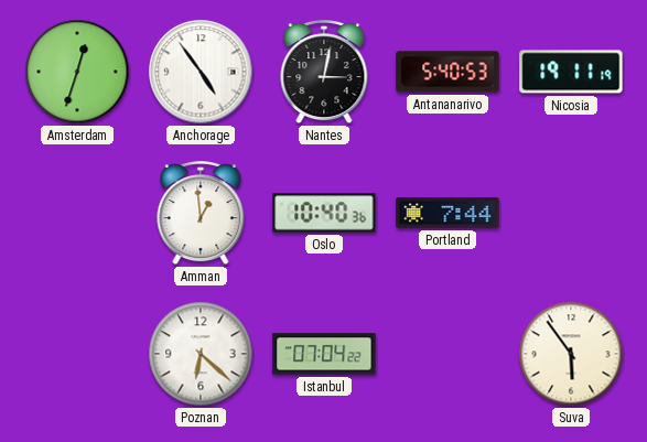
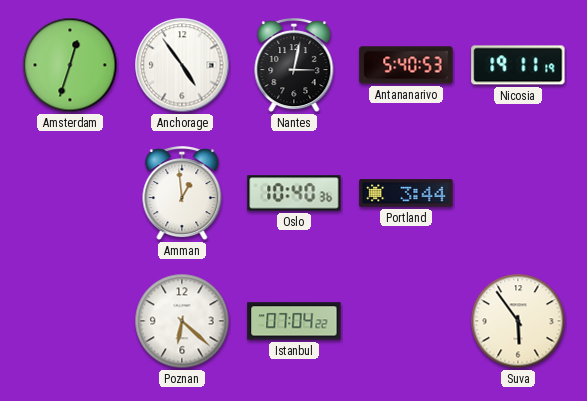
Portland: 7:44 -> 3:44
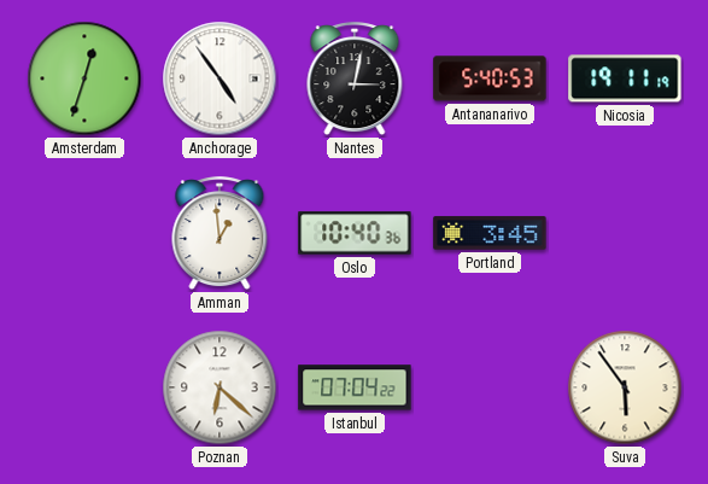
Portland: 3:44 -> 3:45
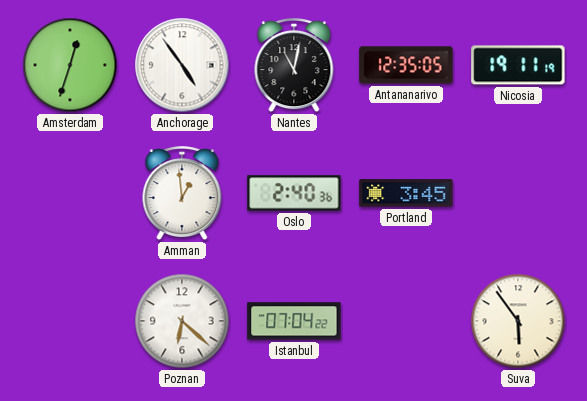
Nantes: 3:02 -> 11:02
Antananarivo: 5:40 -> 12:35
Oslo: 10:40 -> 2:40
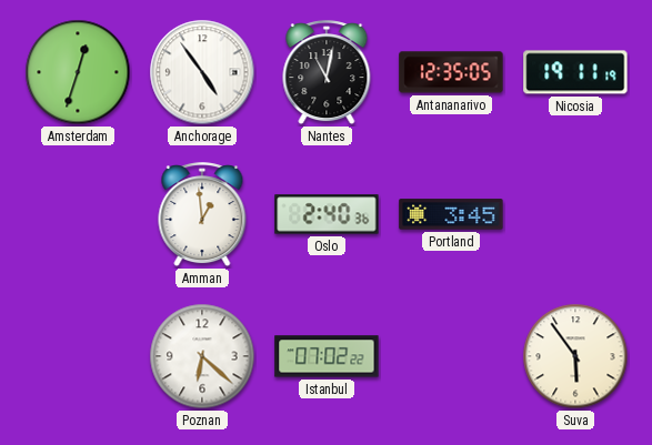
Istanbul: 07:04 -> 07:02
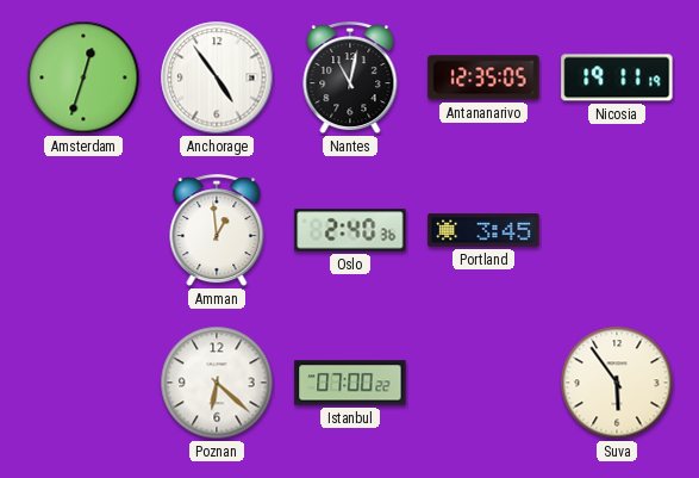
Istanbul: 07:02 -> 07:00
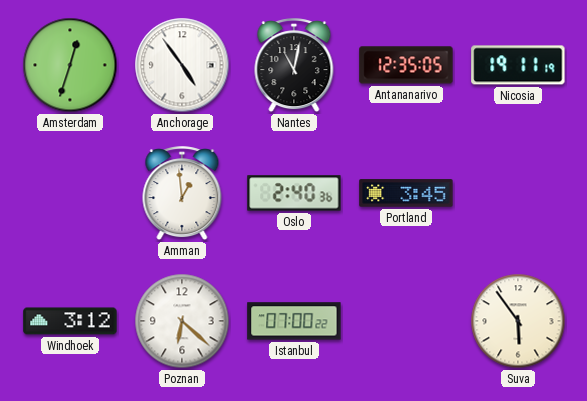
Windhoek: none -> 3:12
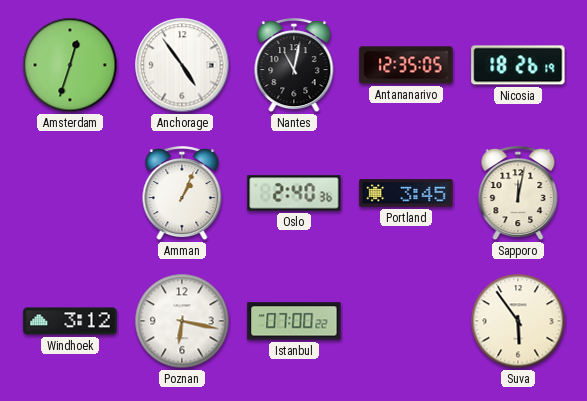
Nicosia: 19:11 -> 18:26
Amman: 12:59 -> 1:04
Sapporo: none -> 12:02
Poznan: 6:22 -> 6:17
